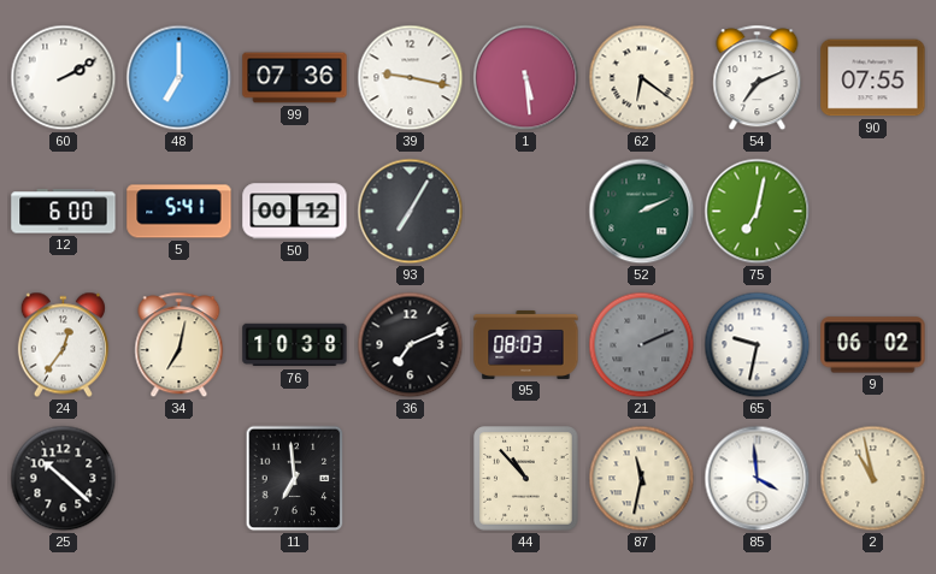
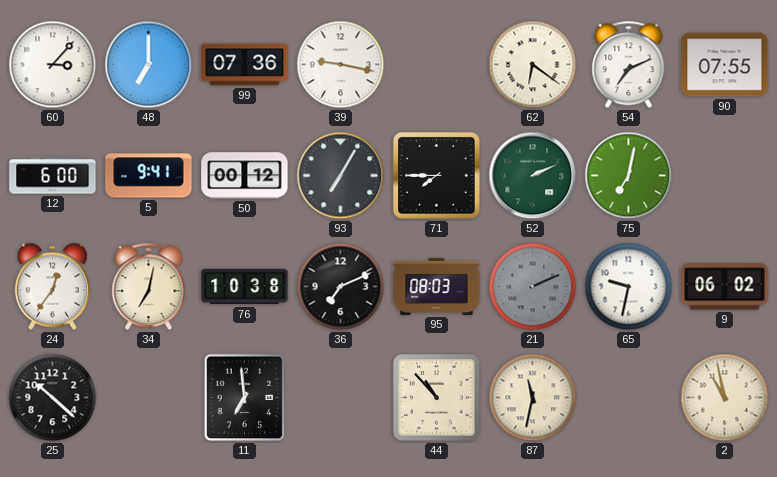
60: 2:10 -> 3:07
1: 5:29 -> none
5: 5:41 -> 9:41
71: none -> 7:45
85: 3:59 -> none
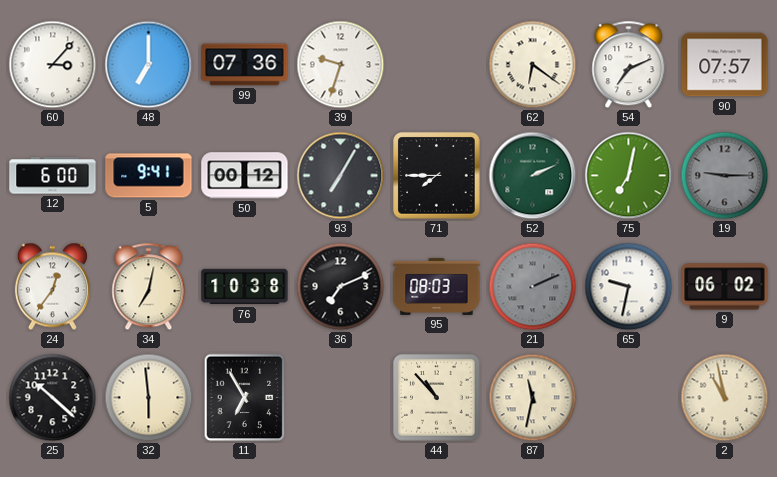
39: 9:17 -> 9:33
90: 07:55 -> 07:57
19: none -> 9:15
32: none -> 5:59
11: 6:59 -> 6:55
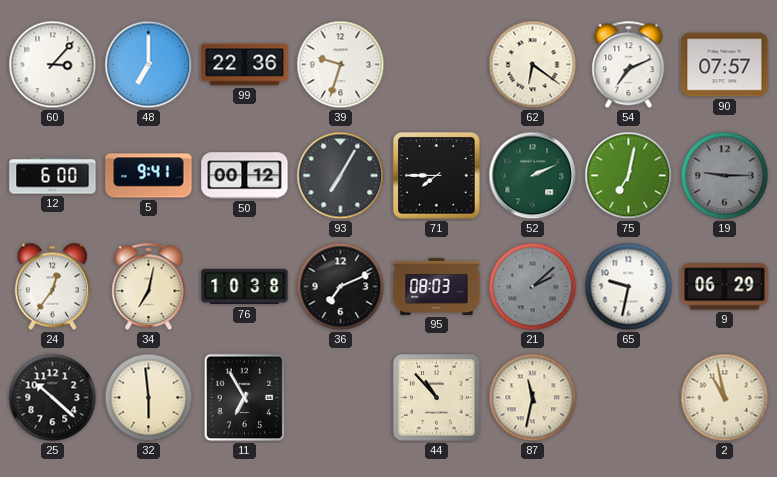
99: 07:36 -> 22:36
21: 2:11 -> 2:08
9: 06:02 -> 06:29
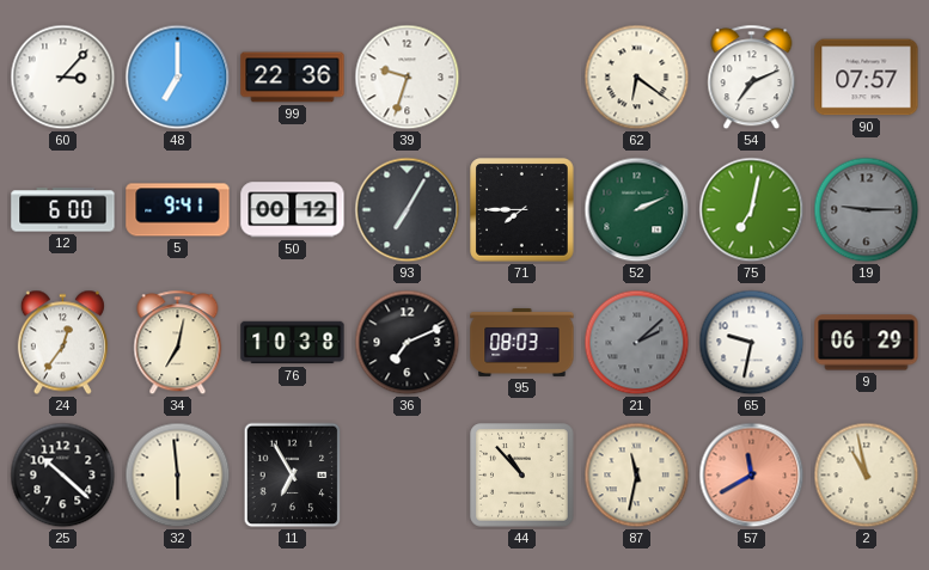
57: none -> 11:40
